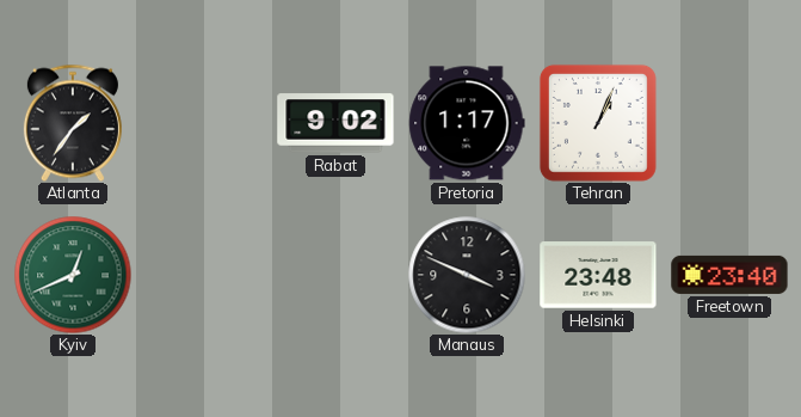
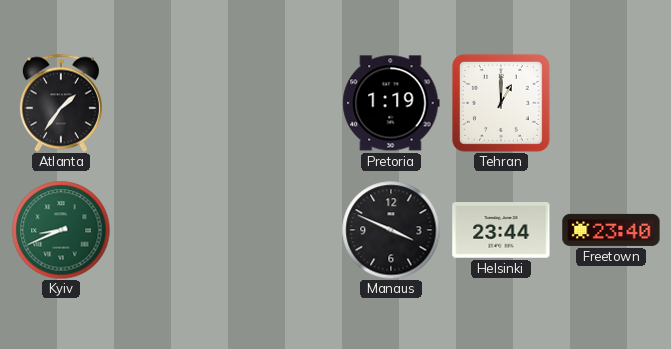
Rabat: 9:02 -> none
Pretoria: 1:17 -> 1:19
Tehran: 1:04 -> 1:00
Kyiv: 12:41 -> 8:41
Helsinki: 23:48 -> 23:44
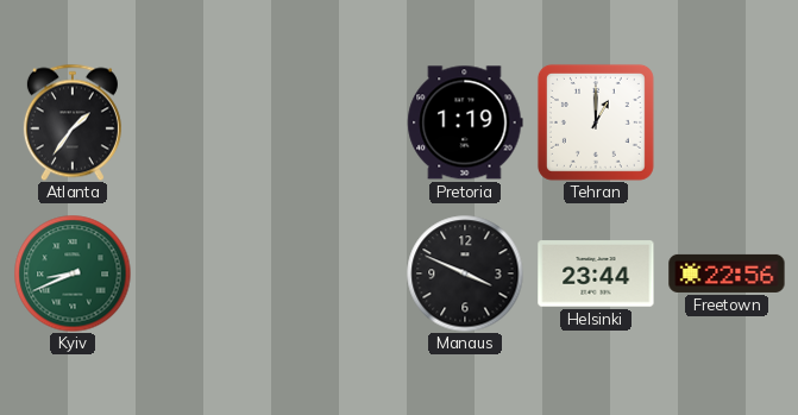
Freetown: 23:40 -> 22:56
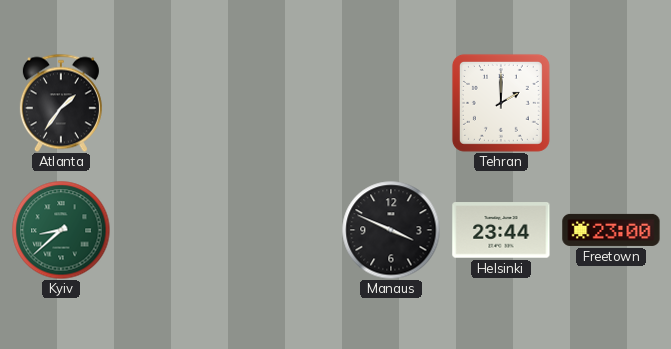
Pretoria: 1:19 -> none
Tehran: 1:00 -> 2:00
Kyiv: 8:41 -> 8:38
Freetown: 22:56 -> 23:00
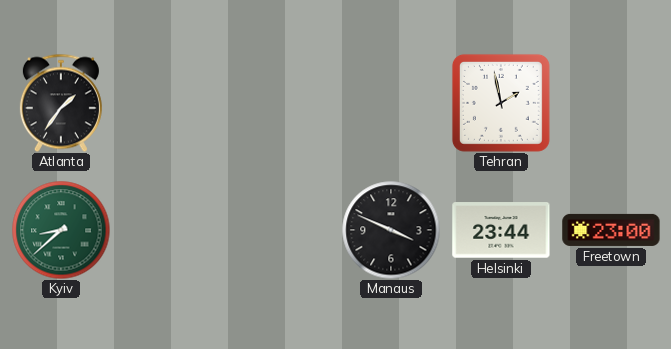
Tehran: 2:00 -> 1:58
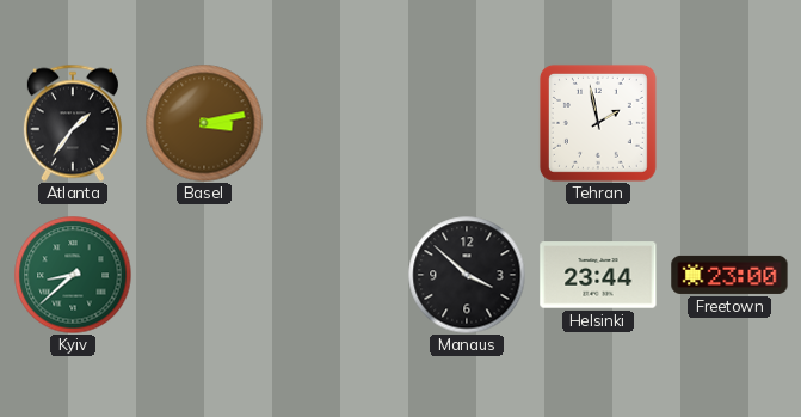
Basel: none -> 3:13
Manaus: 3:49 -> 3:52
